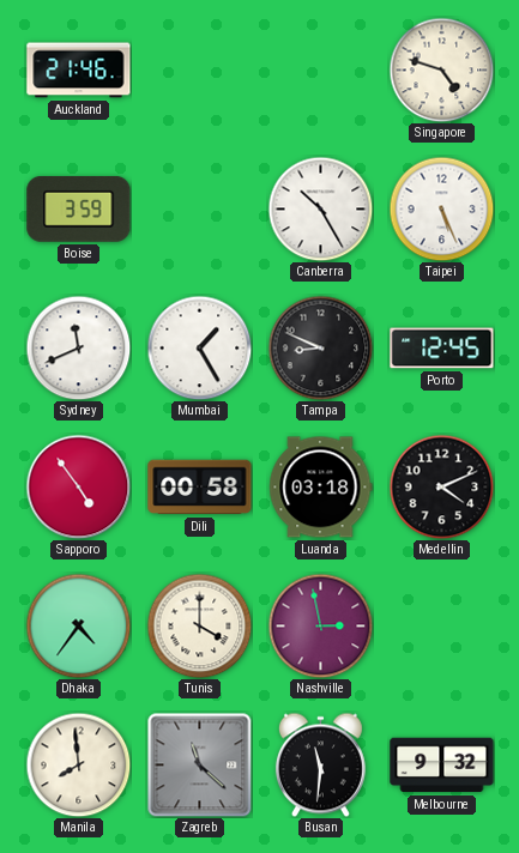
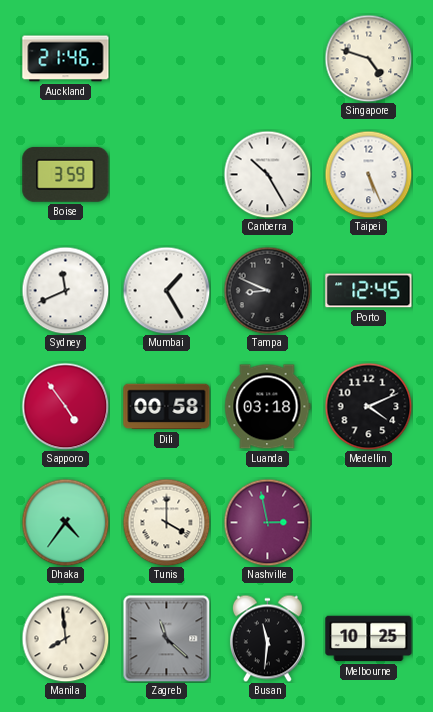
Melbourne: 9:32 -> 10:25
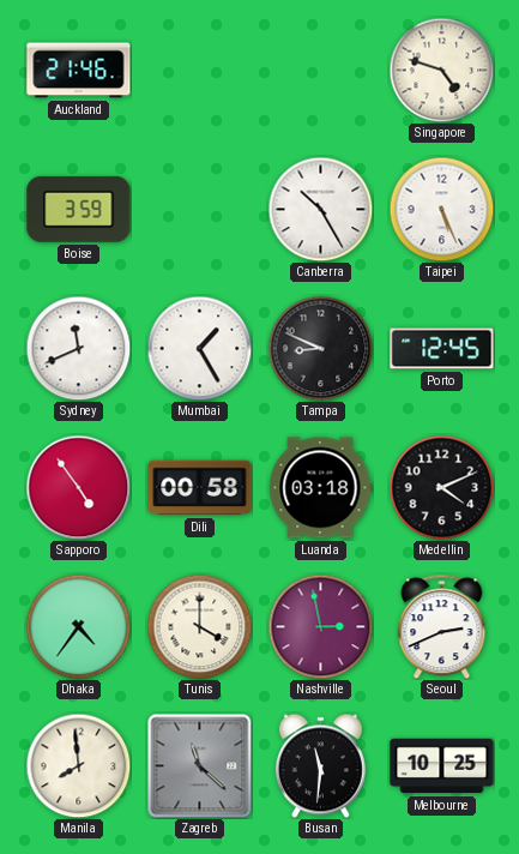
Seoul: none -> 2:41
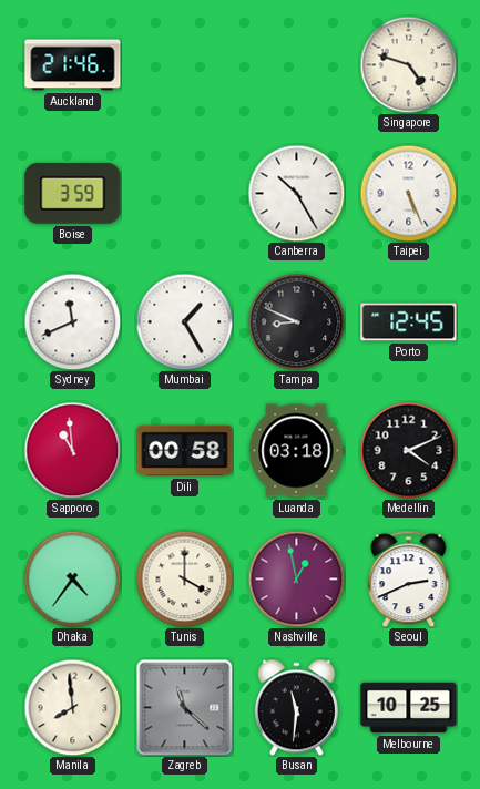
Sapporo: 4:54 -> 10:59
Nashville: 2:58 -> 12:58
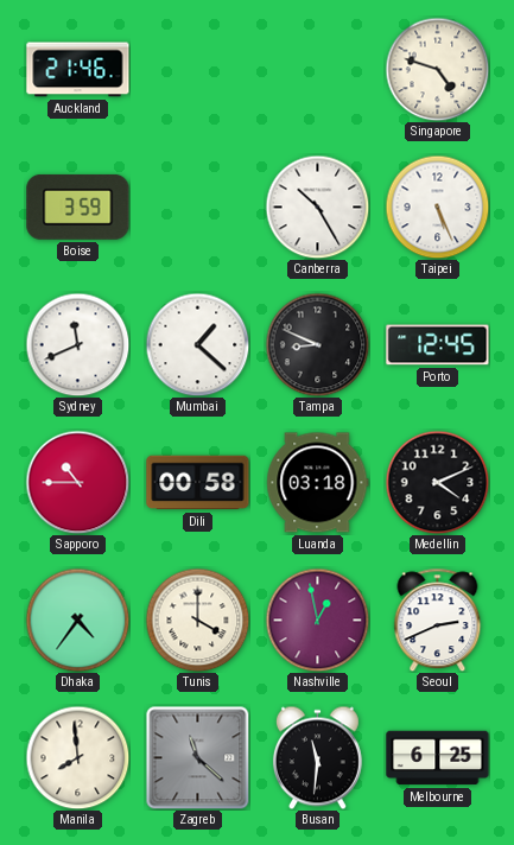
Mumbai: 1:25 -> 1:22
Sapporo: 10:59 -> 10:45
Melbourne: 10:25 -> 6:25
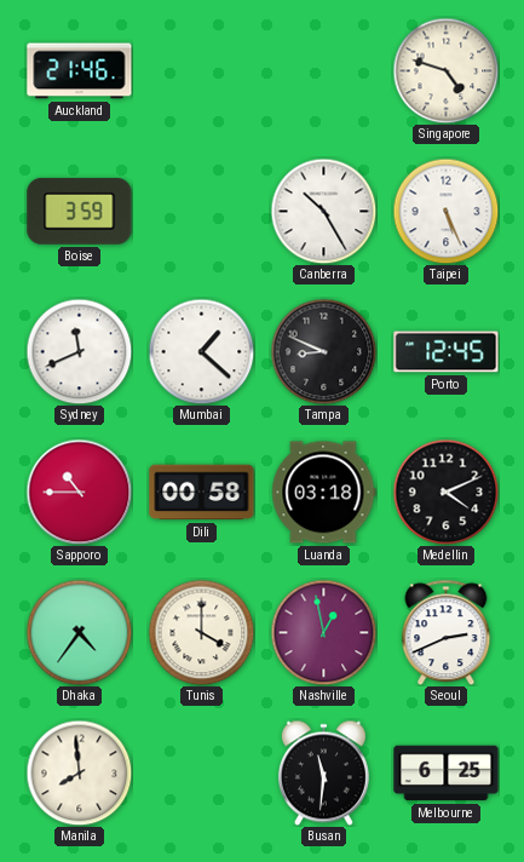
Zagreb: 11:22 -> none
